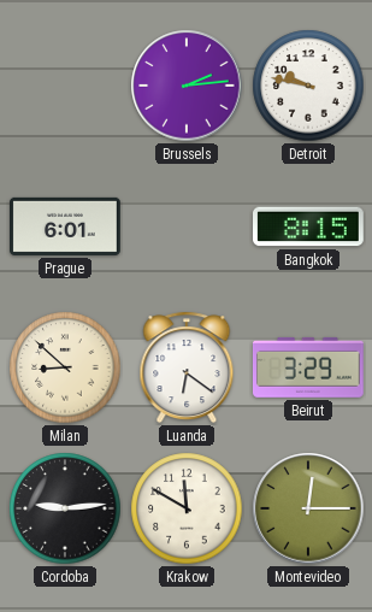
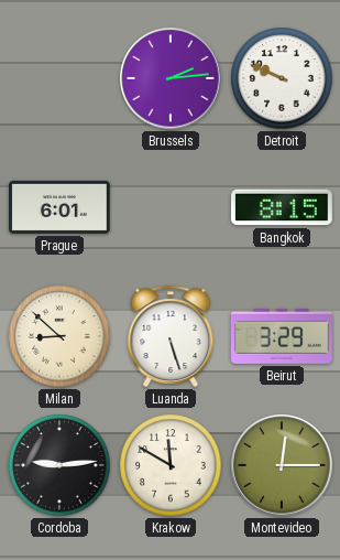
Detroit: 9:47 -> 9:49
Luanda: 6:21 -> 5:27
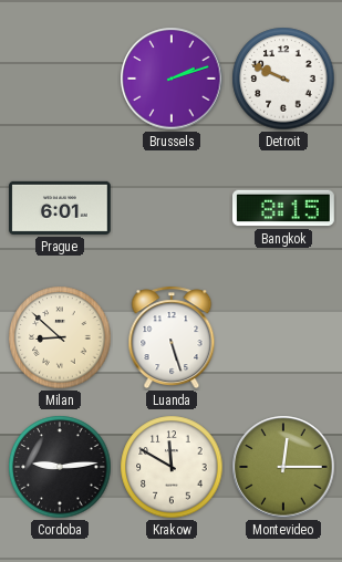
Brussels: 2:14 -> 2:12
Beirut: 3:29 -> none
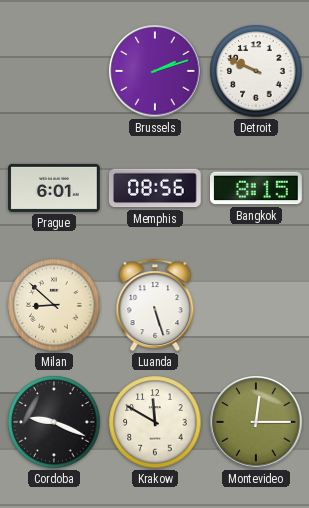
Memphis: none -> 08:56
Cordoba: 9:14 -> 9:19
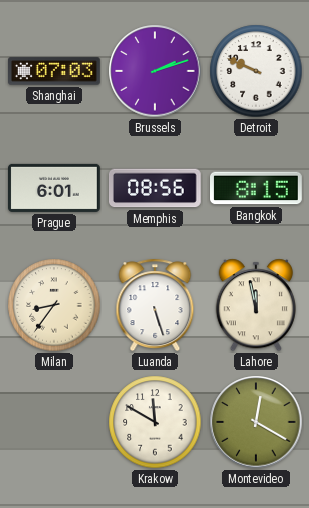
Shanghai: none -> 07:03
Milan: 8:52 -> 8:36
Lahore: none -> 11:58
Cordoba: 9:19 -> none
Montevideo: 12:15 -> 12:20
